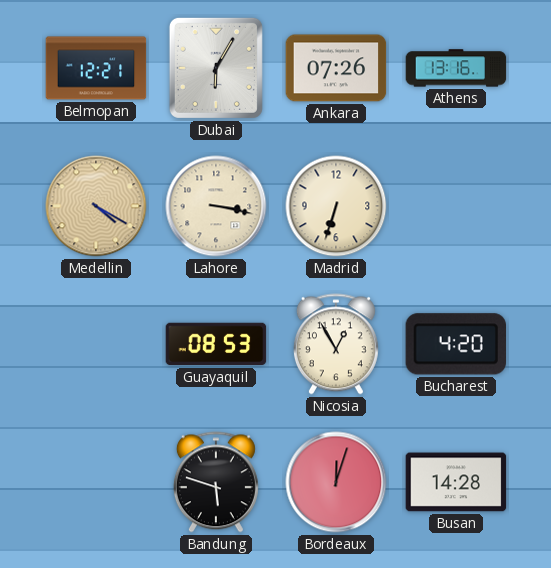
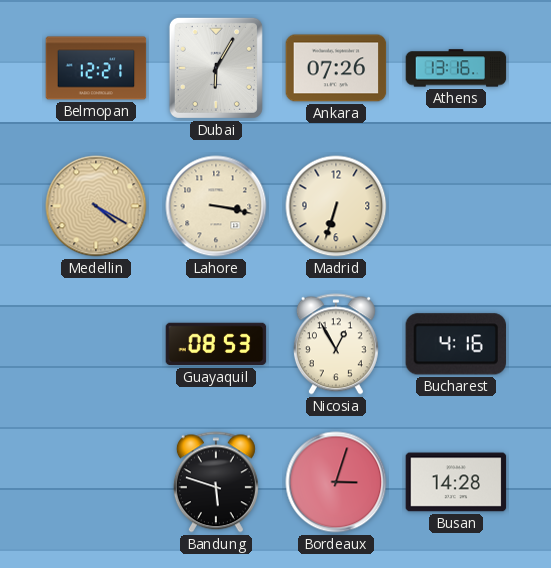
Bucharest: 4:20 -> 4:16
Bordeaux: 12:03 -> 3:03
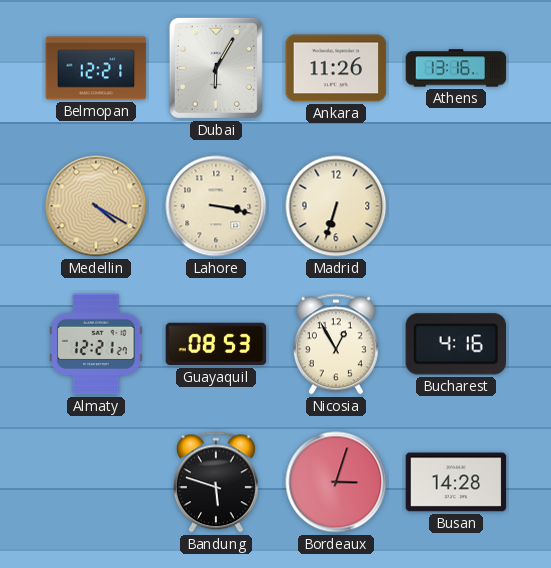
Ankara: 07:26 -> 11:26
Almaty: none -> 12:21
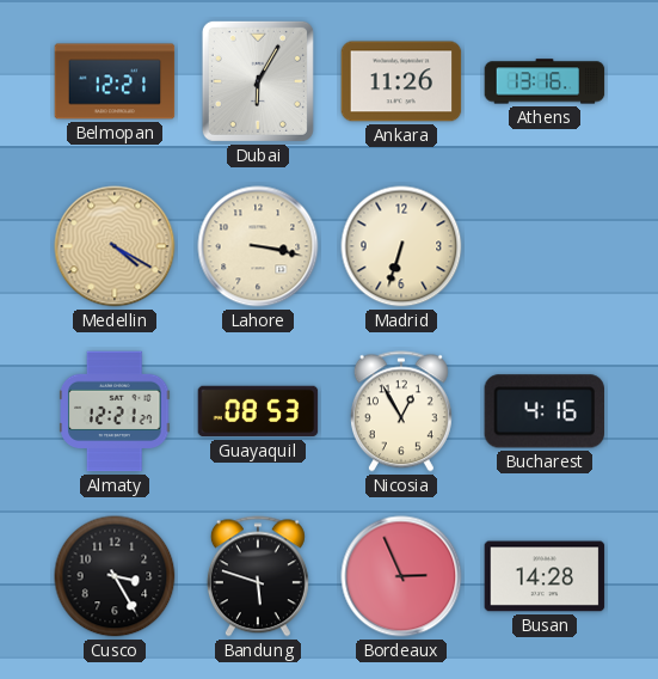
Cusco: none -> 3:25
Bordeaux: 3:03 -> 2:56
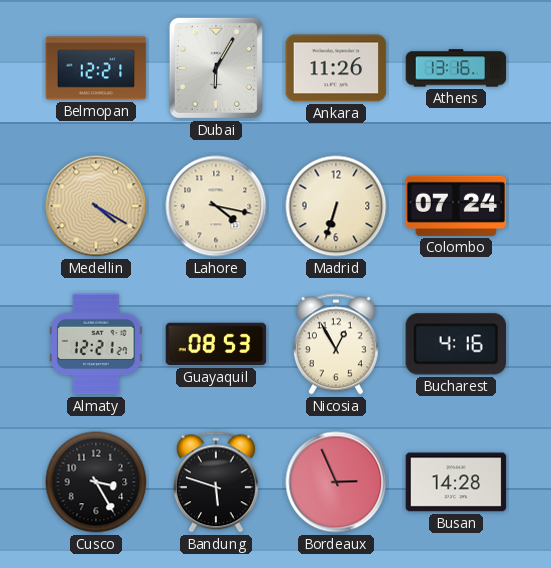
Lahore: 3:17 -> 4:17
Colombo: none -> 07:24
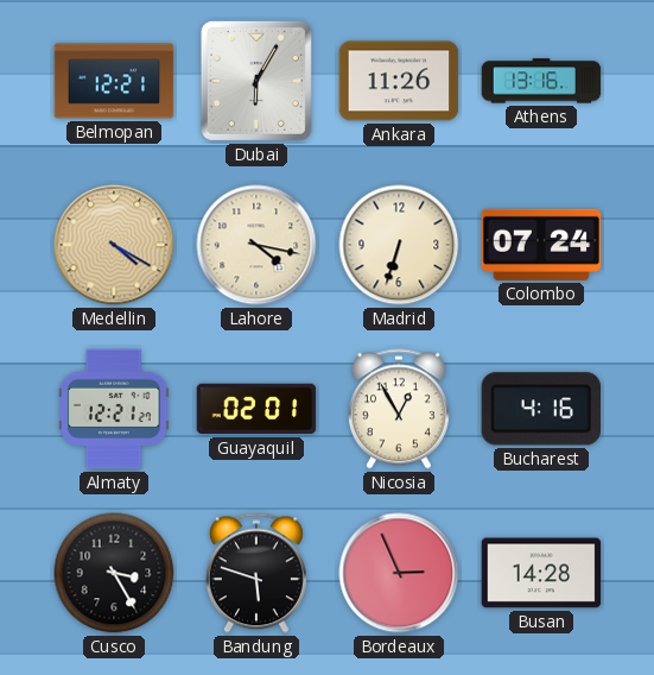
Guayaquil: 08:53 -> 02:01
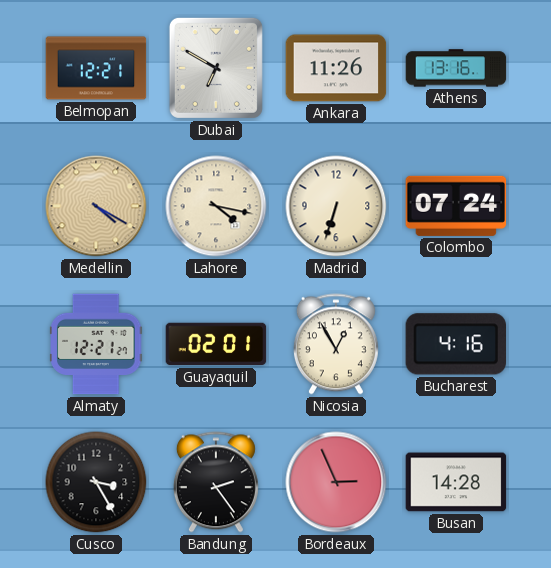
Dubai: 6:05 -> 6:50
Bandung: 5:48 -> 2:24
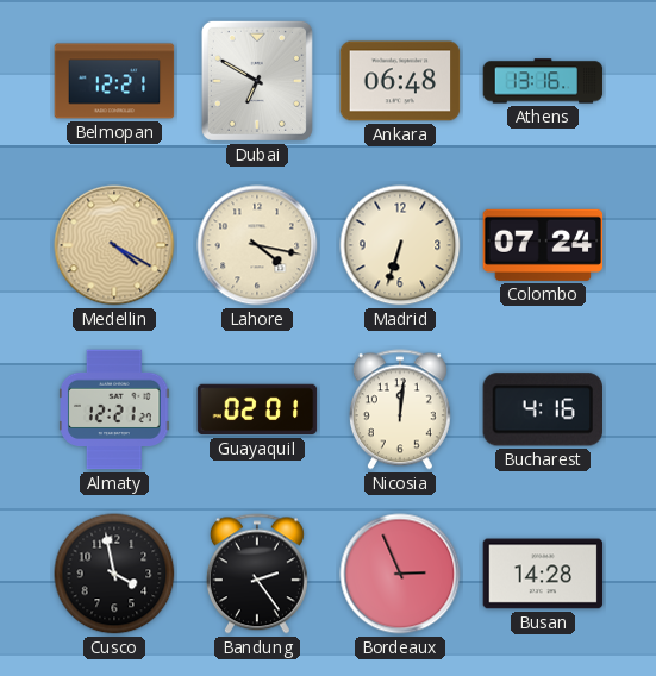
Ankara: 11:26 -> 06:48
Nicosia: 12:55 -> 12:01
Cusco: 3:25 -> 3:58
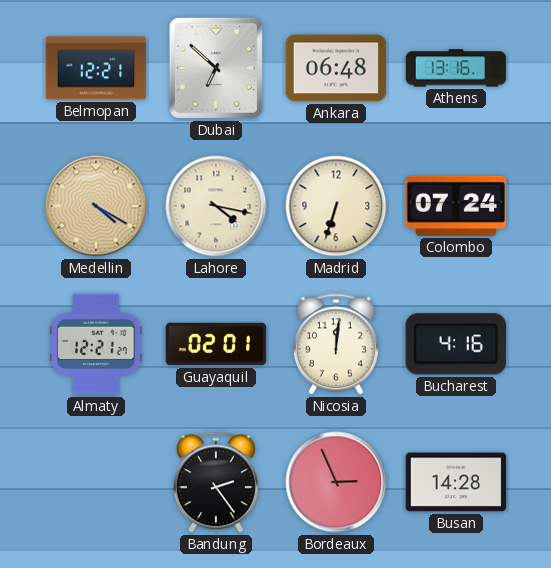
Dubai: 6:50 -> 6:52
Cusco: 3:58 -> none
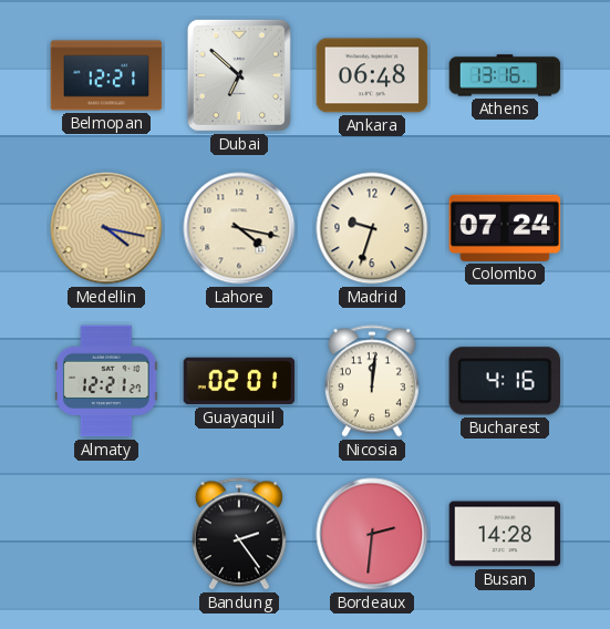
Medellin: 4:20 -> 4:17
Madrid: 6:33 -> 9:33
Bordeaux: 2:56 -> 2:31
